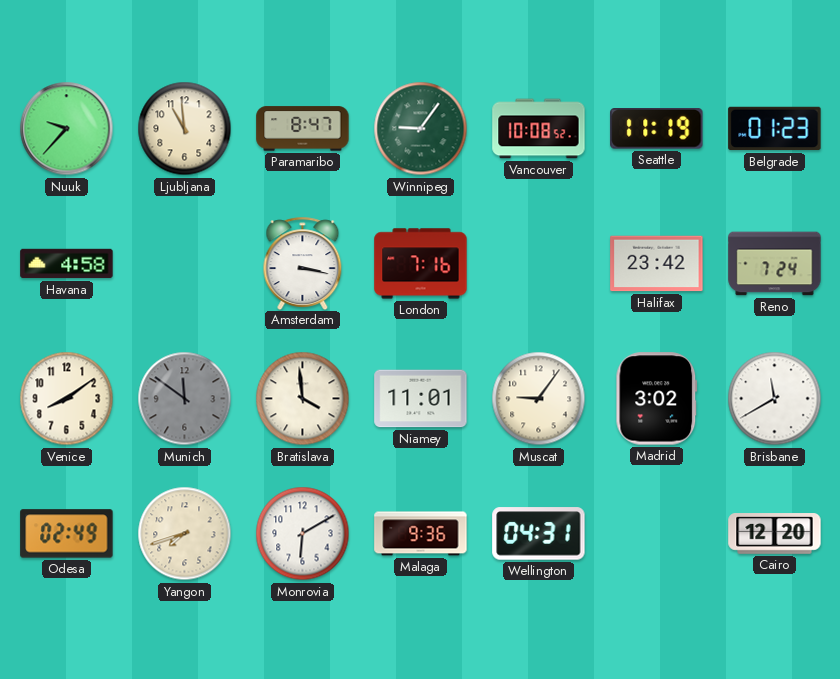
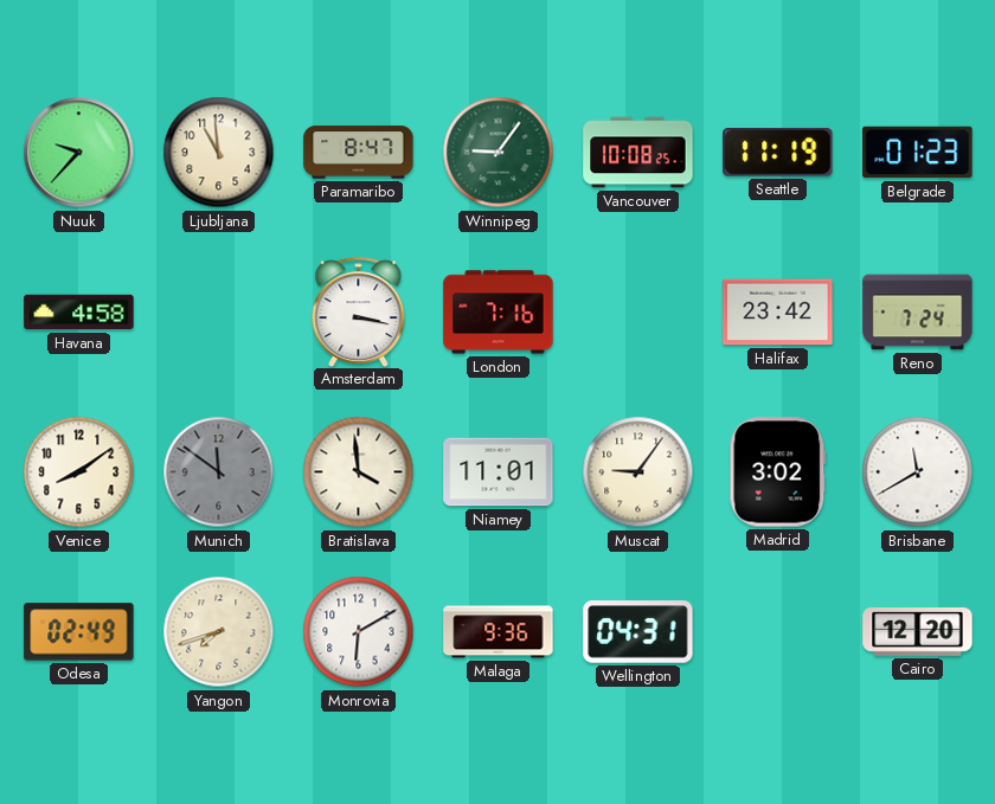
Vancouver: 10:08:52 -> 10:08:25
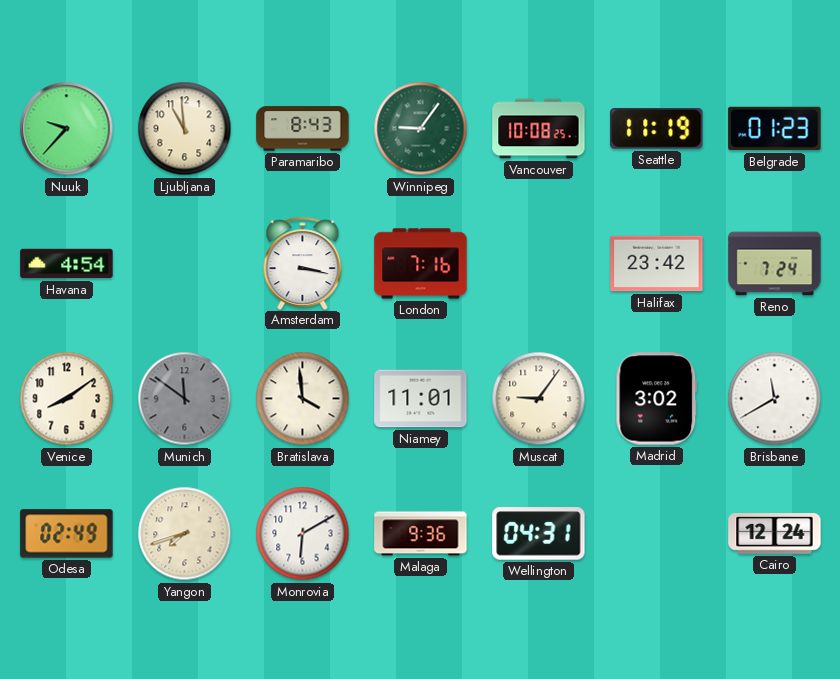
Paramaribo: 8:47 -> 8:43
Havana: 4:58 -> 4:54
Cairo: 12:20 -> 12:24
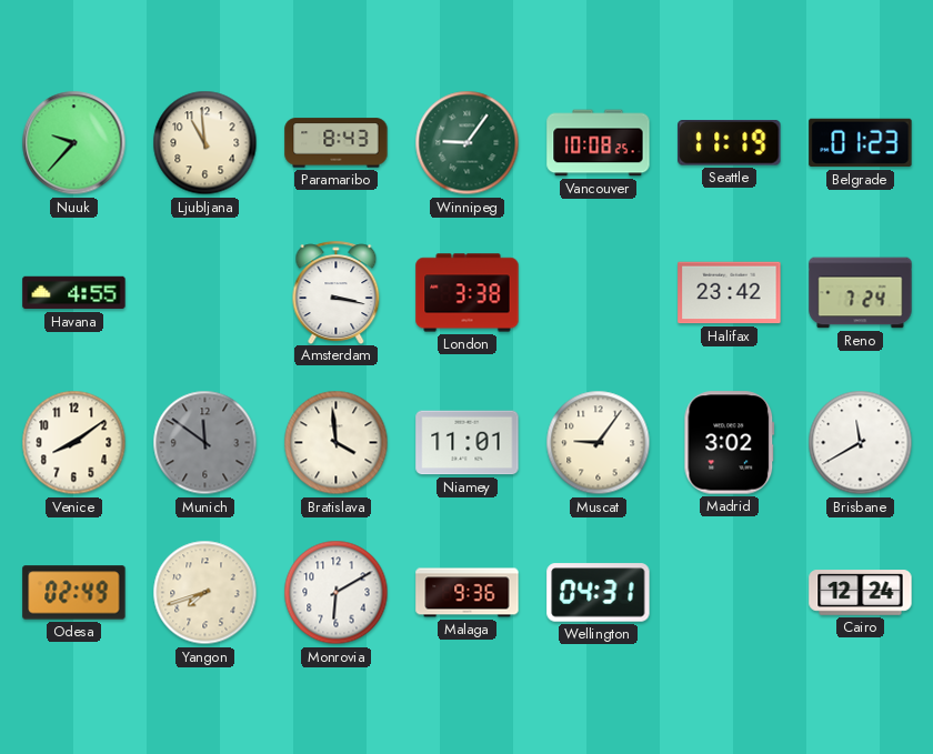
Havana: 4:54 -> 4:55
London: 7:16 -> 3:38
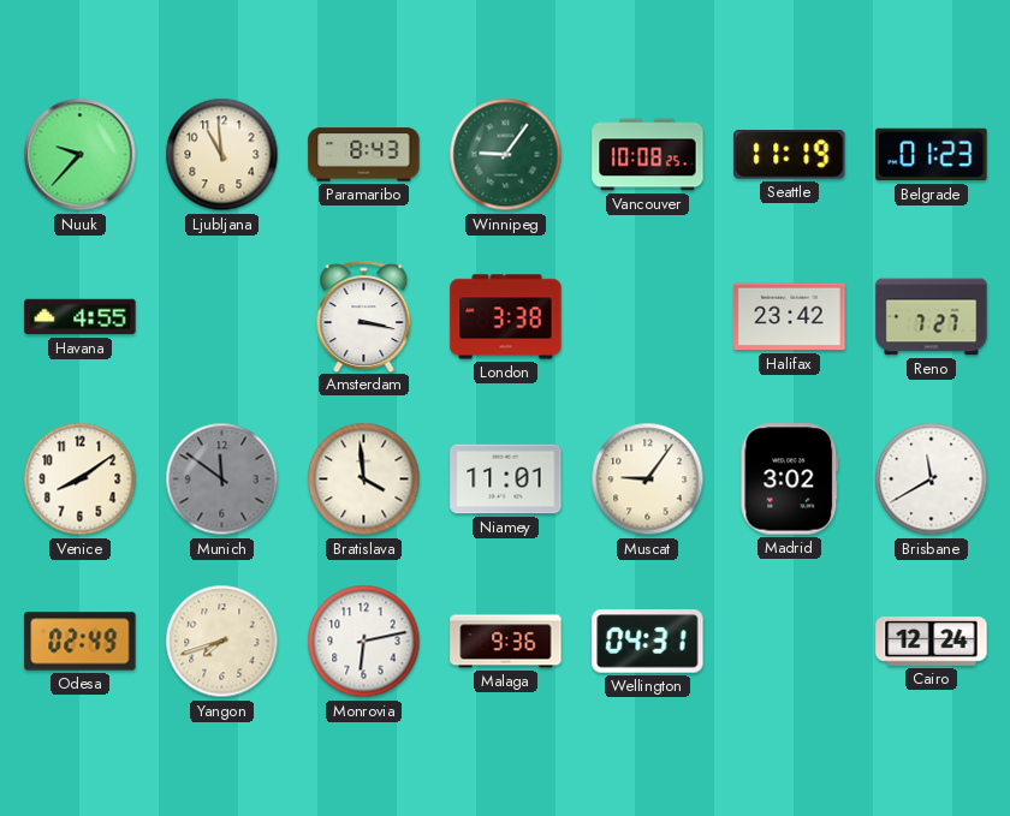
Reno: 7:24 -> 7:27
Monrovia: 6:10 -> 6:13
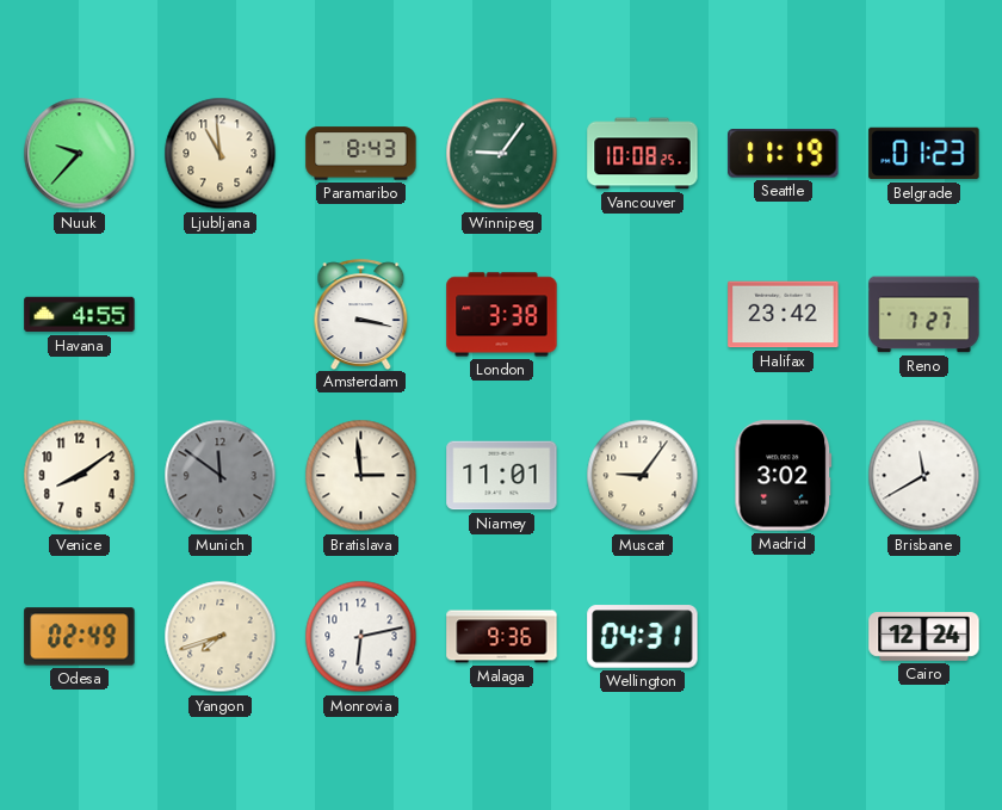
Bratislava: 3:59 -> 2:59
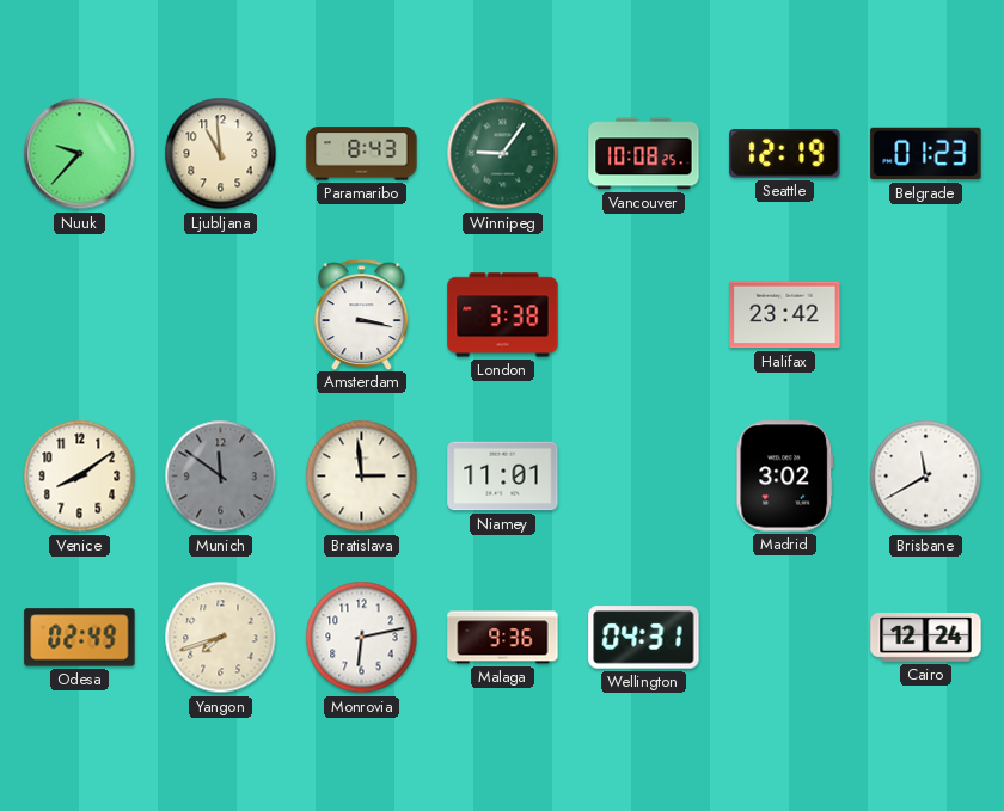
Seattle: 11:19 -> 12:19
Havana: 4:55 -> none
Reno: 7:27 -> none
Muscat: 9:06 -> none
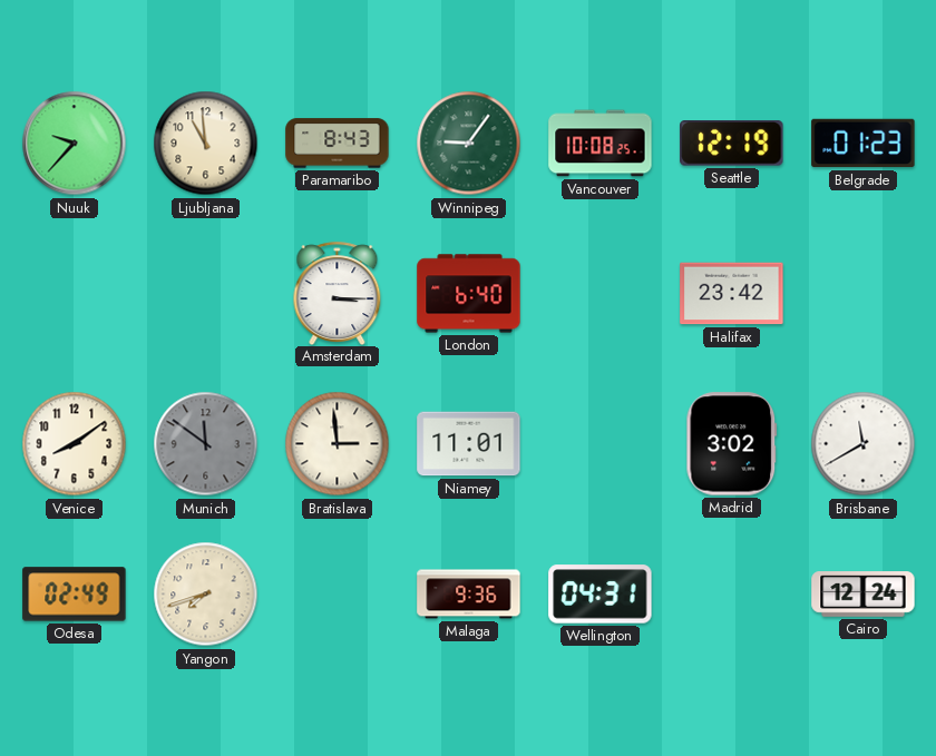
Amsterdam: 3:17 -> 3:15
London: 3:38 -> 6:40
Monrovia: 6:13 -> none
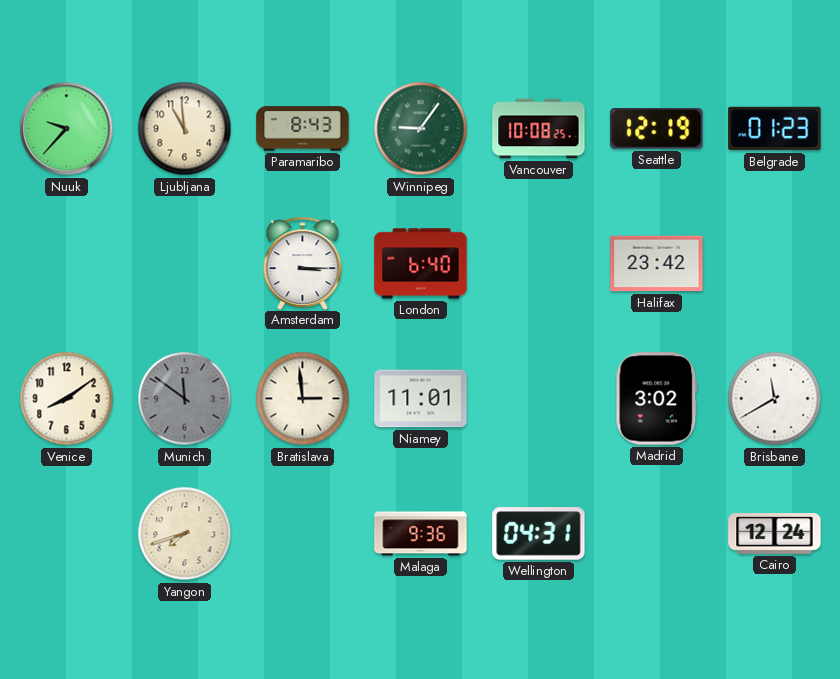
Odesa: 02:49 -> none
